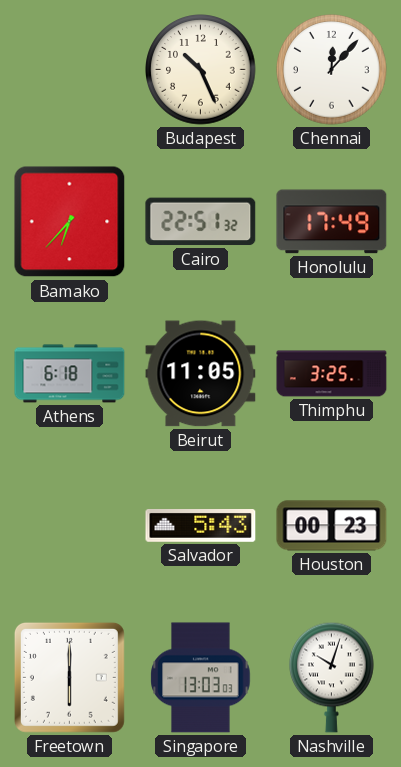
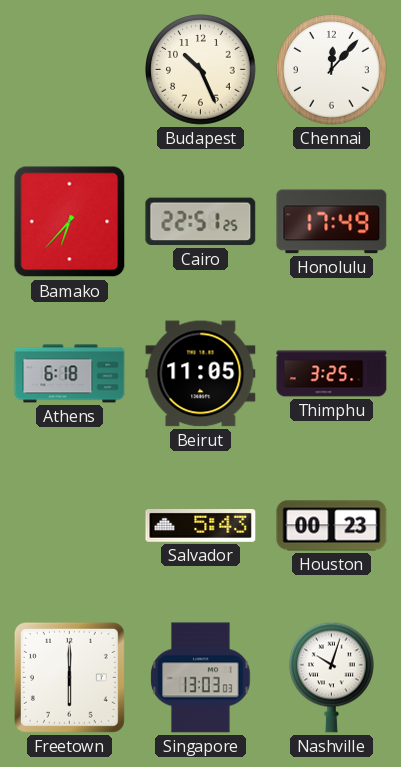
Cairo: 22:51:32 -> 22:51:25
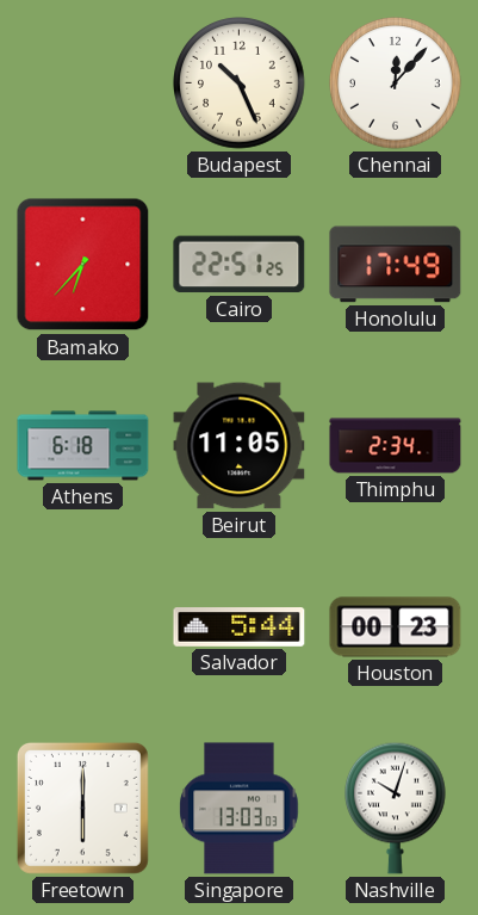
Thimphu: 3:25 -> 2:34
Salvador: 5:43 -> 5:44
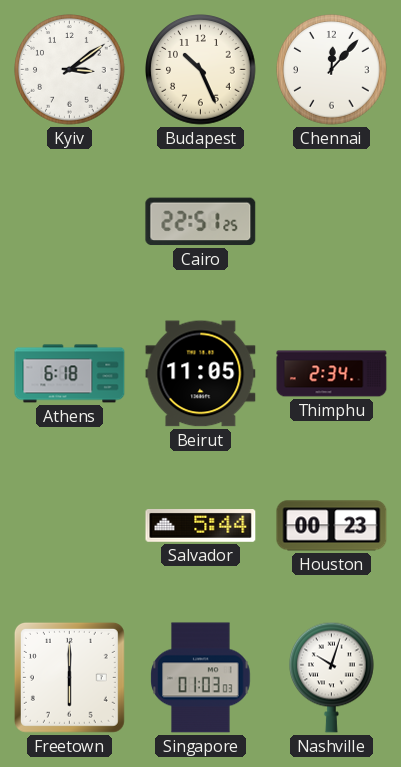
Kyiv: none -> 3:09
Bamako: 6:37 -> none
Honolulu: 17:49 -> none
Singapore: 13:03 -> 01:03
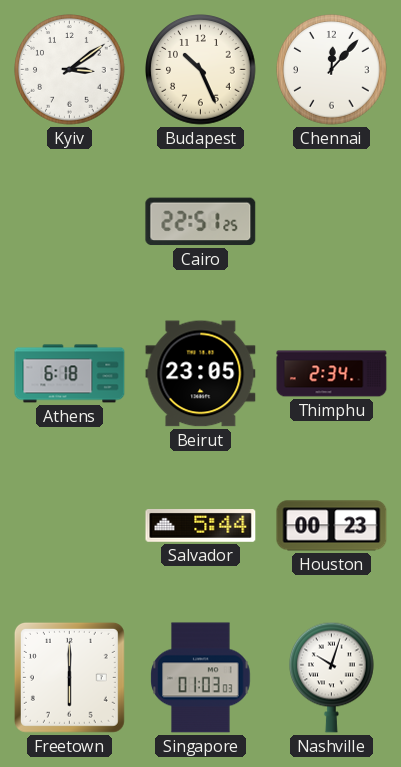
Beirut: 11:05 -> 23:05
